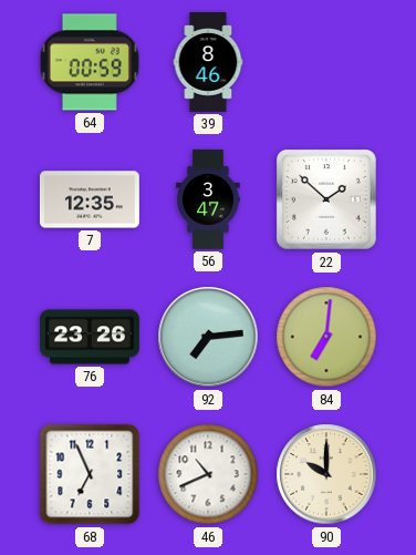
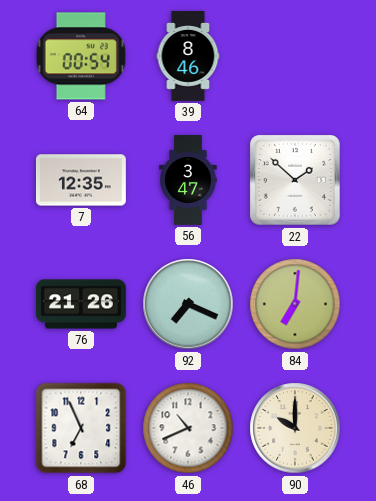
64: 00:59 -> 00:54
76: 23:26 -> 21:26
92: 7:14 -> 7:19
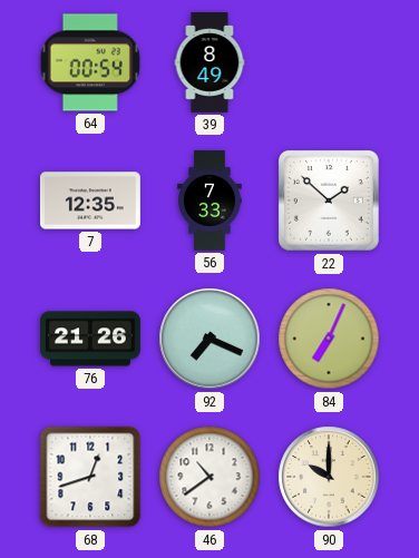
39: 8:46 -> 8:49
56: 3:47 -> 7:33
84: 7:01 -> 7:04
68: 6:56 -> 12:42
46: 10:41 -> 10:39
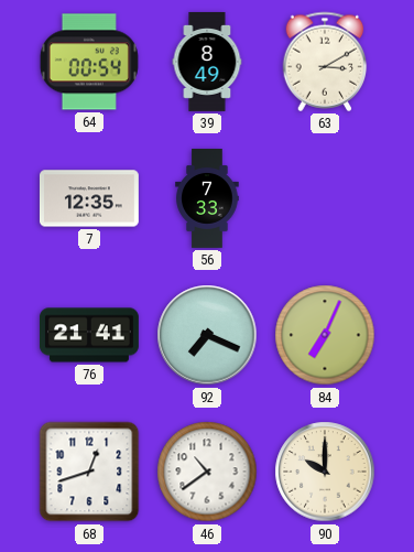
63: none -> 3:10
22: 1:52 -> none
76: 21:26 -> 21:41
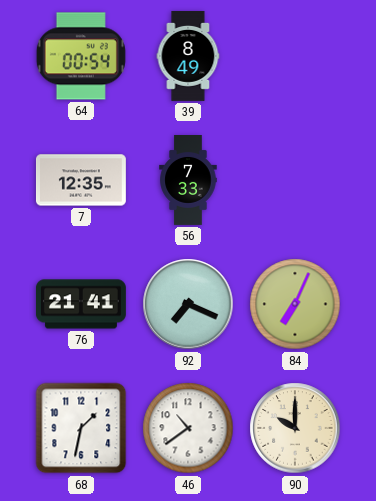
63: 3:10 -> none
68: 12:42 -> 1:32
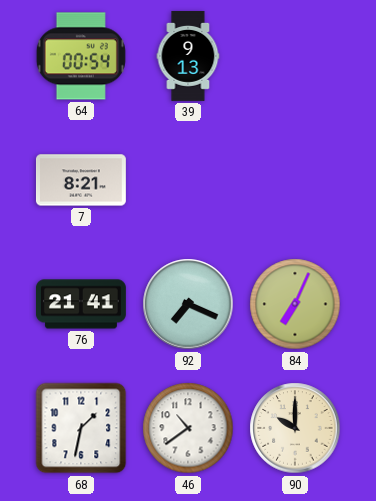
39: 8:49 -> 9:13
7: 12:35 -> 8:21
56: 7:33 -> none
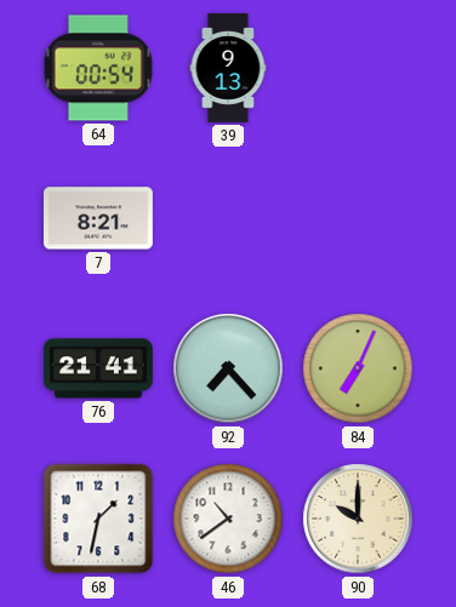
92: 7:19 -> 7:23
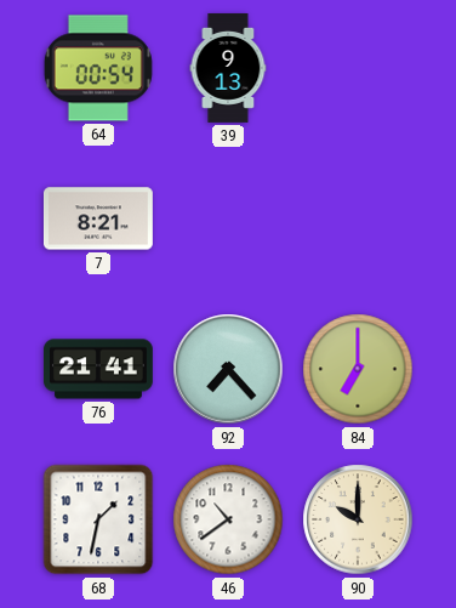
84: 7:04 -> 7:00
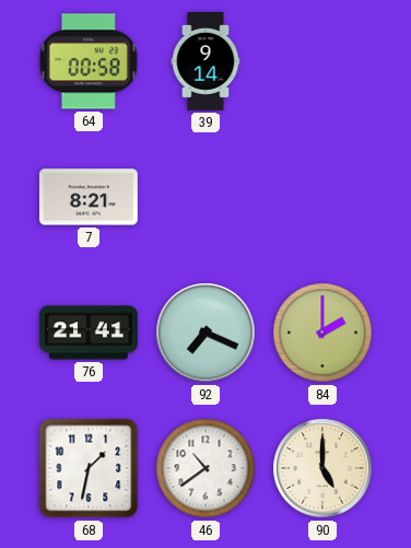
64: 00:54 -> 00:58
39: 9:13 -> 9:14
92: 7:23 -> 7:19
84: 7:00 -> 2:00
90: 10:00 -> 5:00
